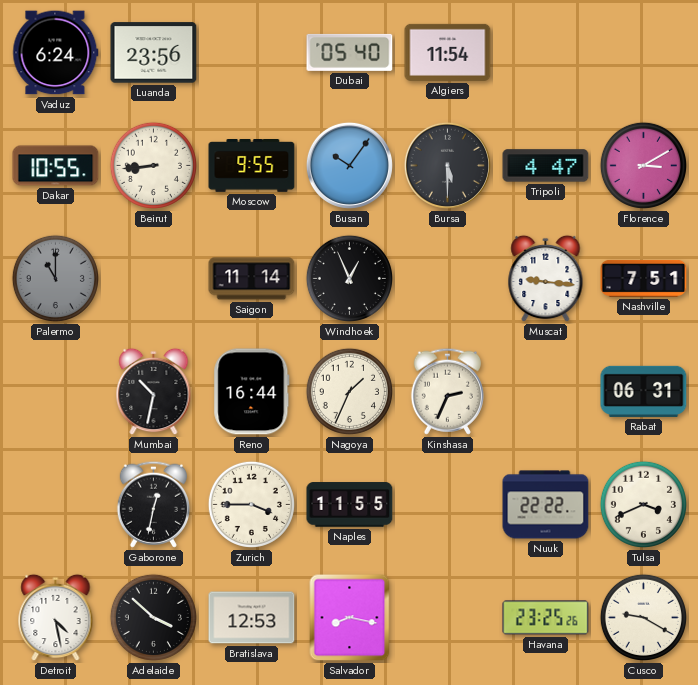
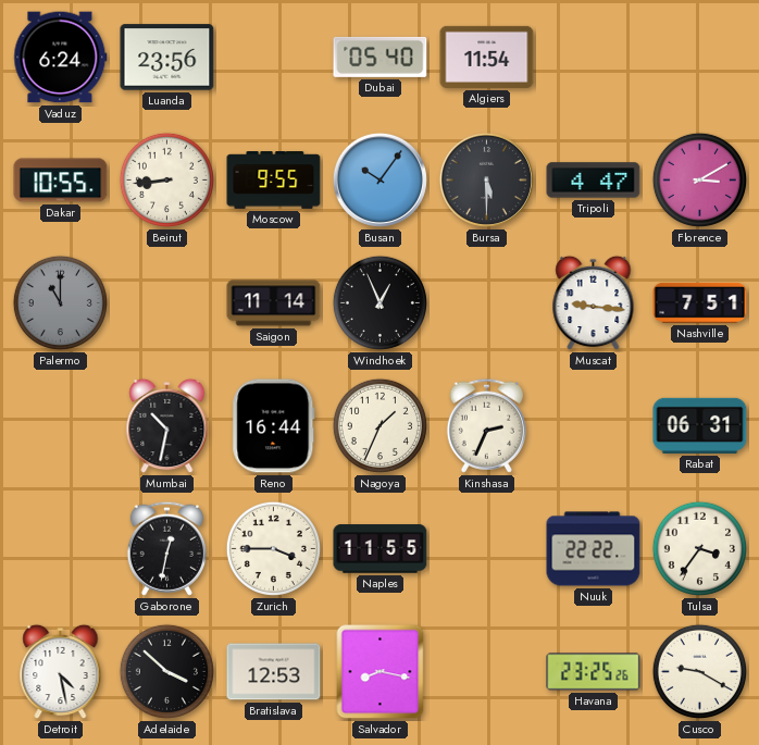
Tulsa: 3:41 -> 3:36
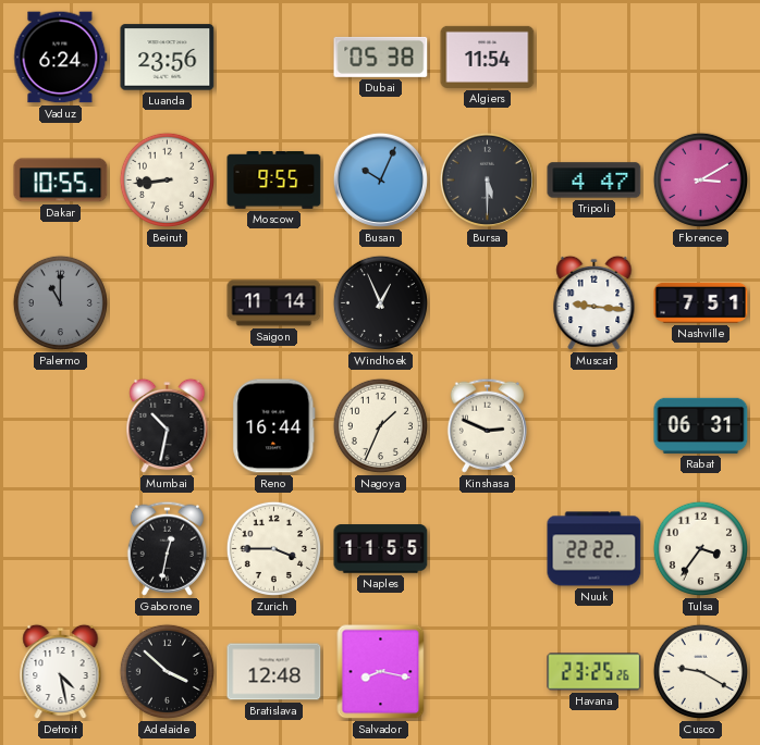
Dubai: 05:40 -> 05:38
Busan: 10:06 -> 10:04
Kinshasa: 2:34 -> 2:49
Bratislava: 12:53 -> 12:48
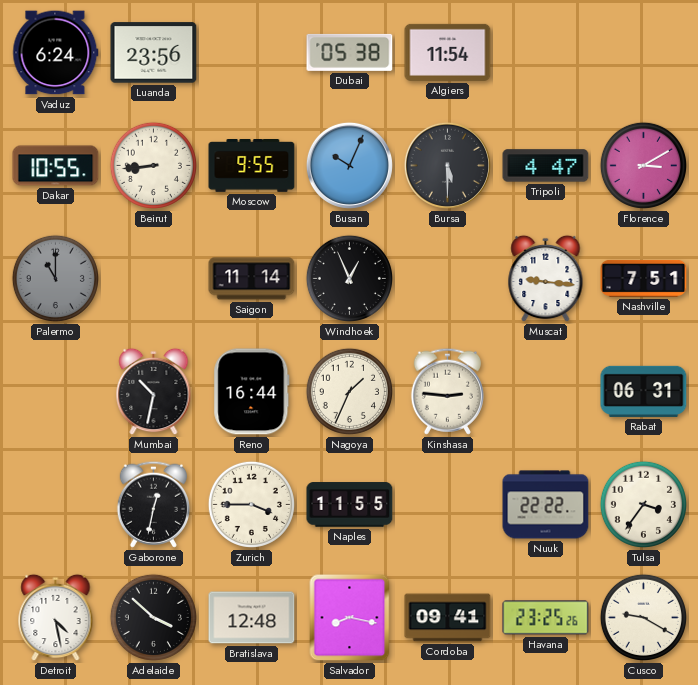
Kinshasa: 2:49 -> 2:46
Cordoba: none -> 09:41
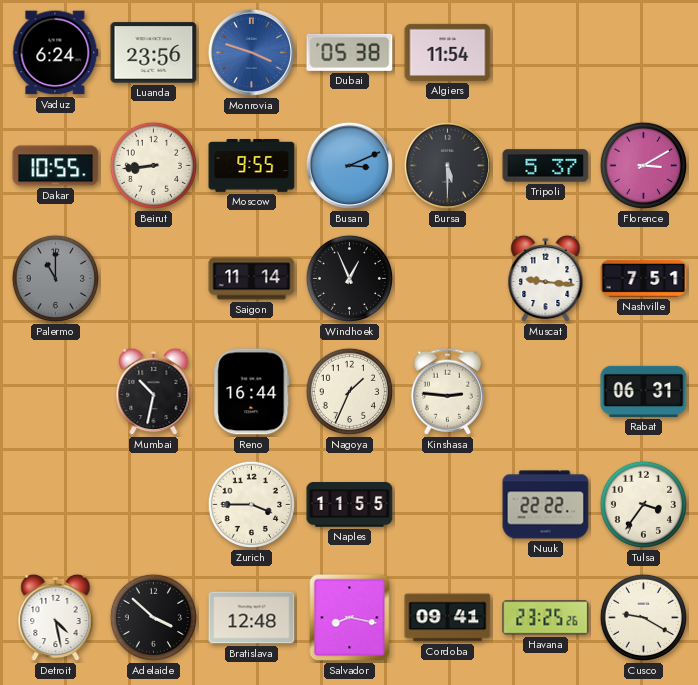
Monrovia: none -> 3:48
Busan: 10:04 -> 3:11
Tripoli: 4:47 -> 5:37
Gaborone: 12:32 -> none
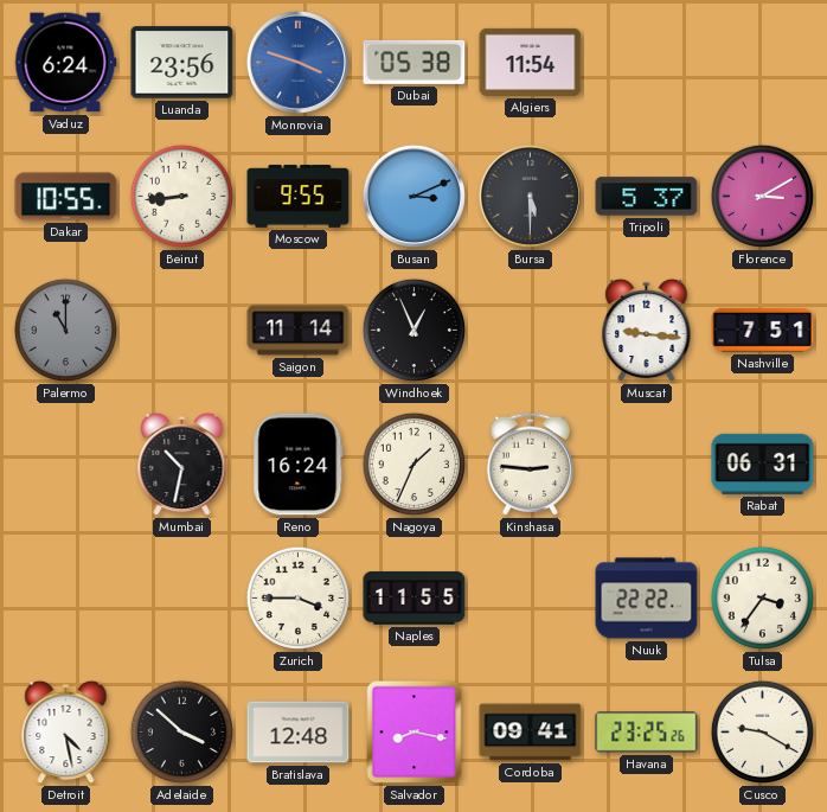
Reno: 16:44 -> 16:24
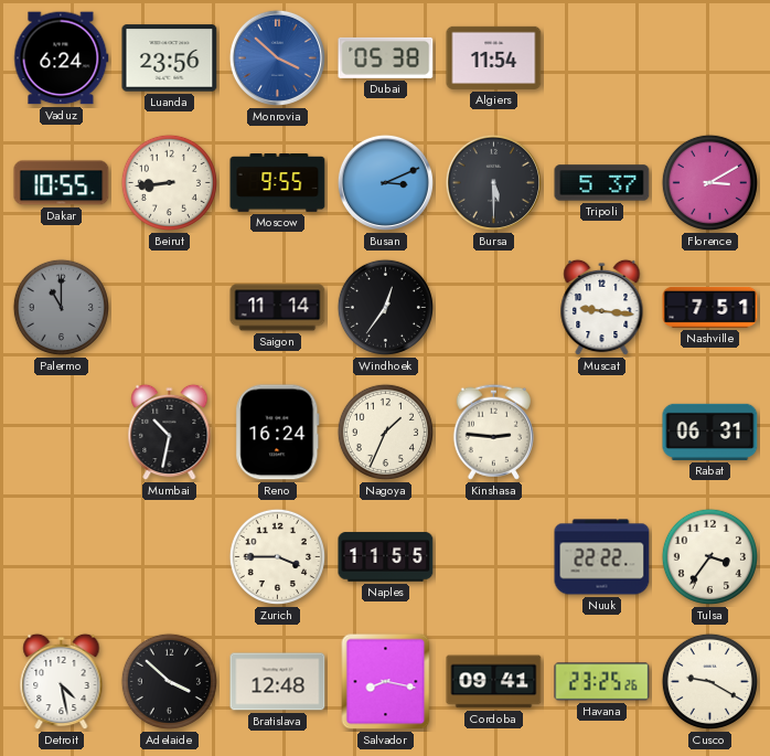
Monrovia: 3:48 -> 3:52
Windhoek: 12:56 -> 12:36
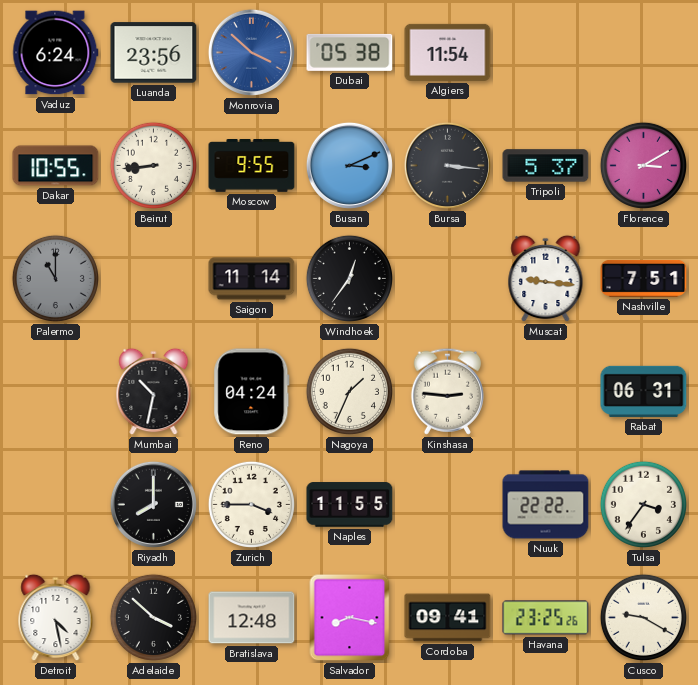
Bursa: 5:30 -> 3:16
Reno: 16:24 -> 04:24
Riyadh: none -> 8:00
